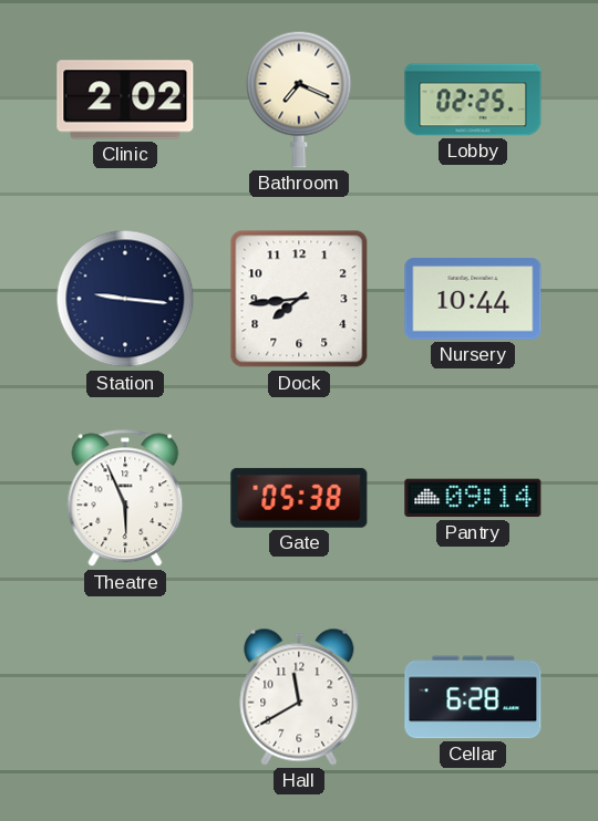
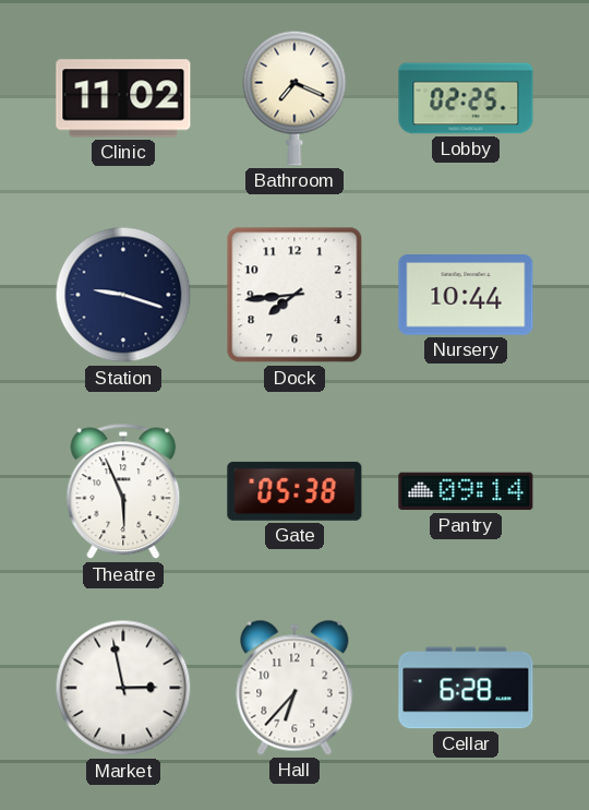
Clinic: 2:02 -> 11:02
Station: 9:16 -> 9:18
Market: none -> 2:58
Hall: 11:40 -> 6:37
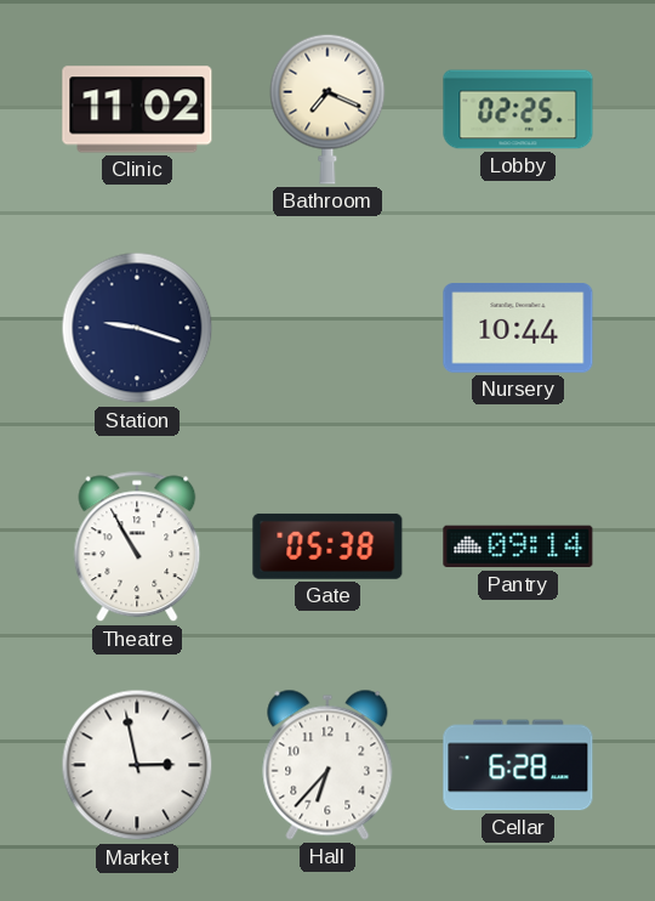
Dock: 7:44 -> none
Theatre: 5:56 -> 10:55
